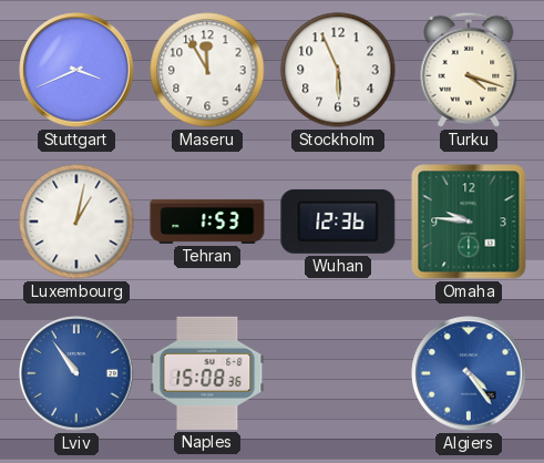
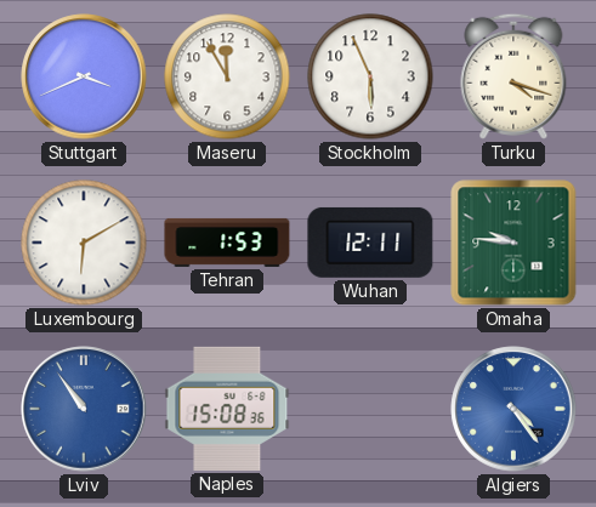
Luxembourg: 1:02 -> 6:10
Wuhan: 12:36 -> 12:11
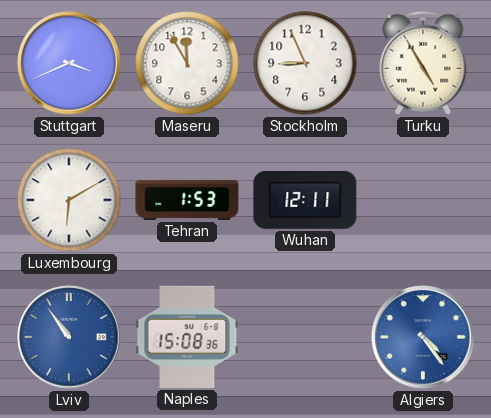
Stockholm: 5:56 -> 8:56
Turku: 4:18 -> 4:55
Omaha: 9:46 -> none
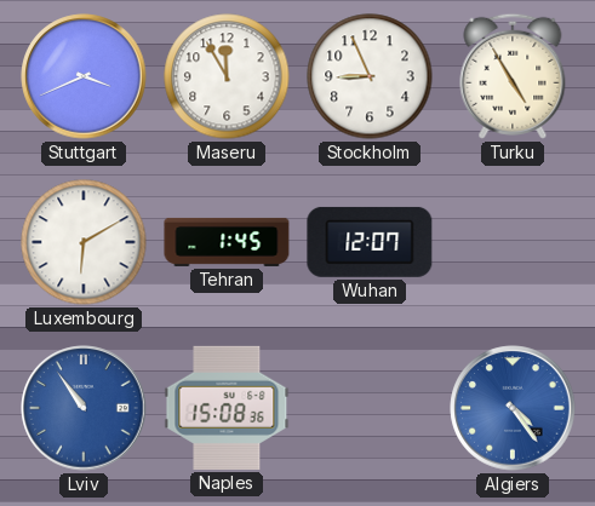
Tehran: 1:53 -> 1:45
Wuhan: 12:11 -> 12:07
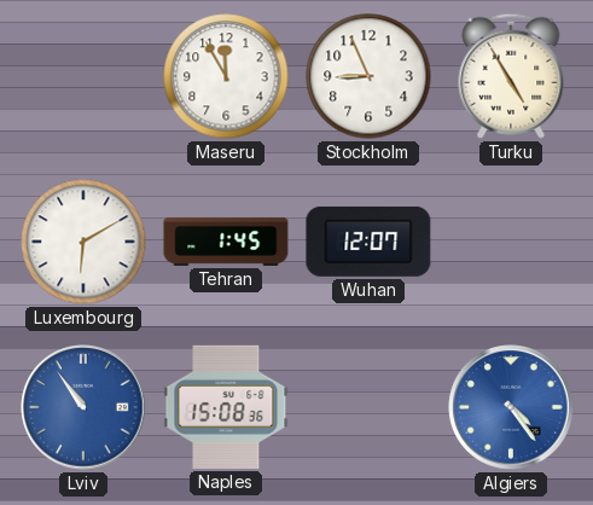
Stuttgart: 3:41 -> none
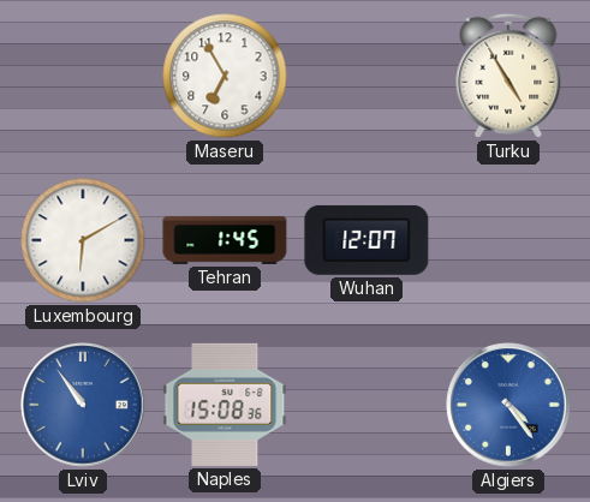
Maseru: 11:55 -> 6:55
Stockholm: 8:56 -> none
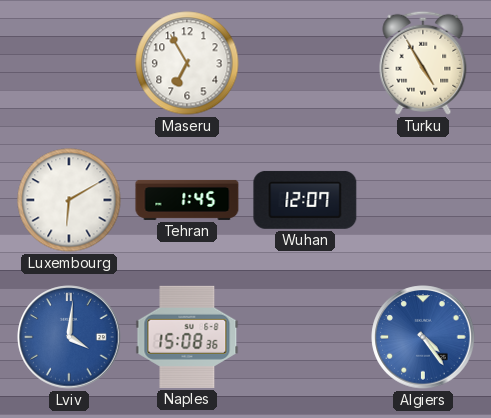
Lviv: 10:54 -> 4:01
